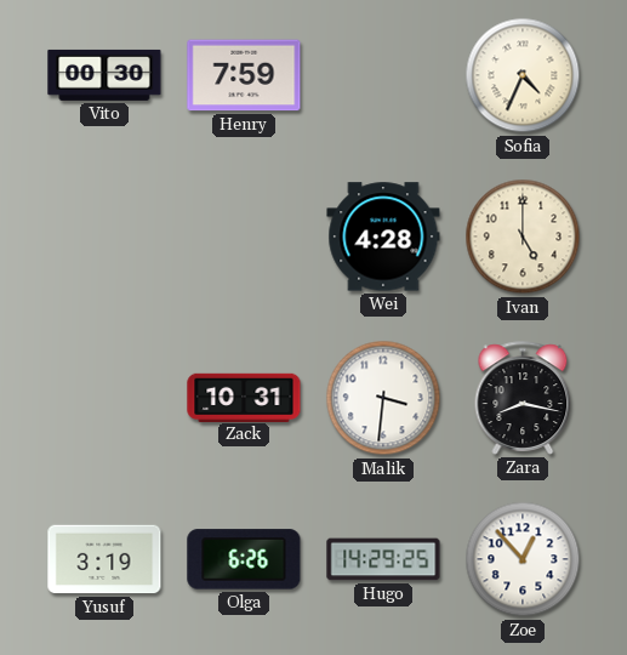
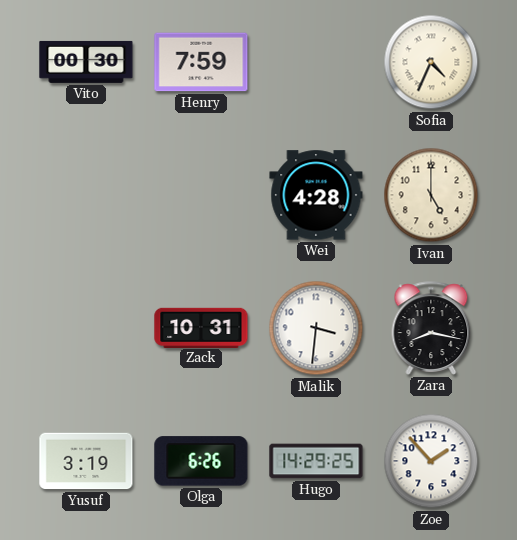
Zoe: 12:53 -> 1:53
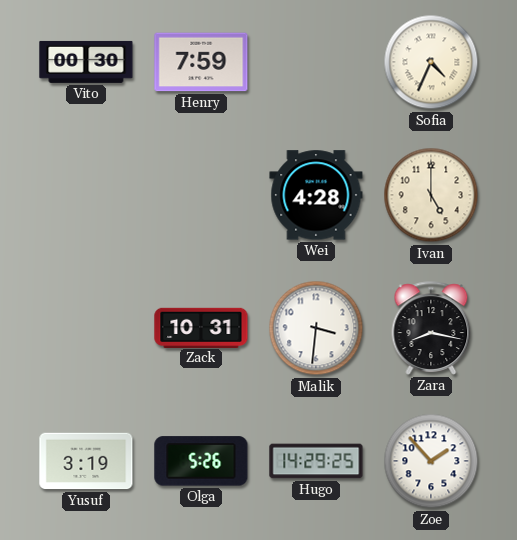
Olga: 6:26 -> 5:26
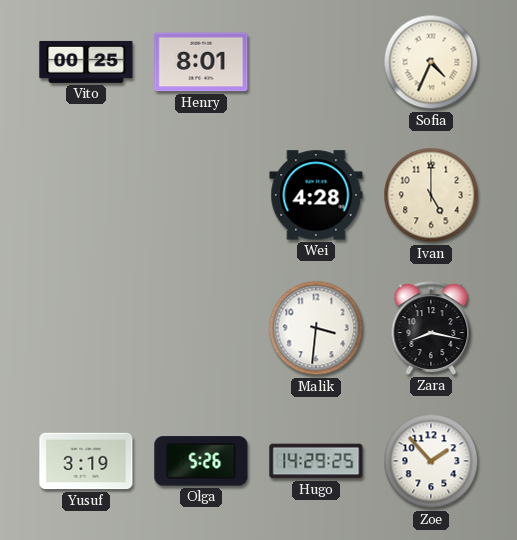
Vito: 00:30 -> 00:25
Henry: 7:59 -> 8:01
Zack: 10:31 -> none
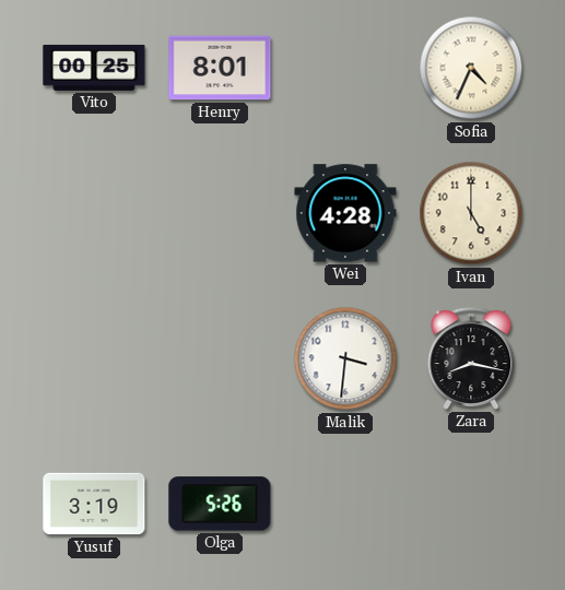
Hugo: 14:29 -> none
Zoe: 1:53 -> none
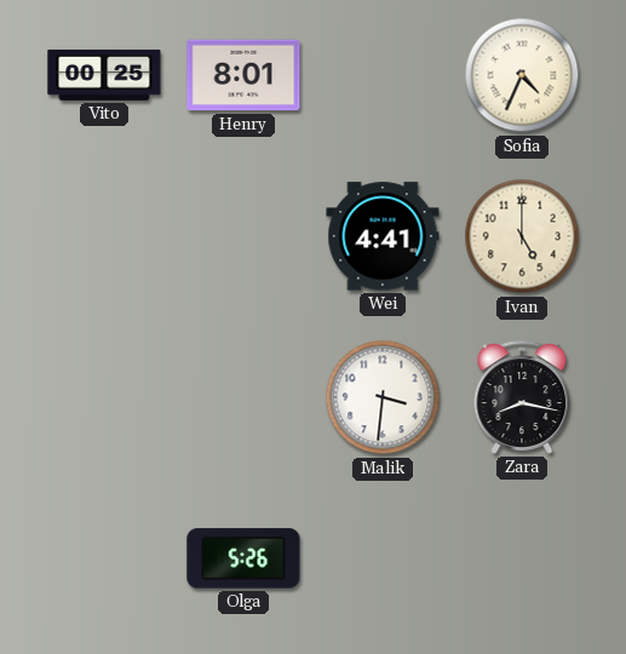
Wei: 4:28 -> 4:41
Yusuf: 3:19 -> none
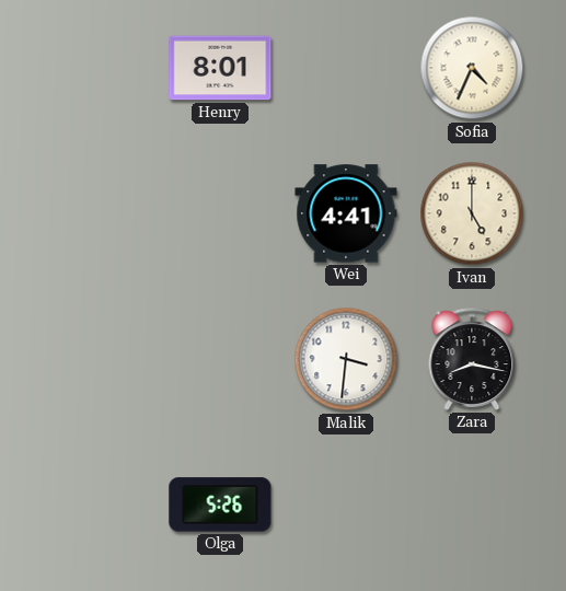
Vito: 00:25 -> none
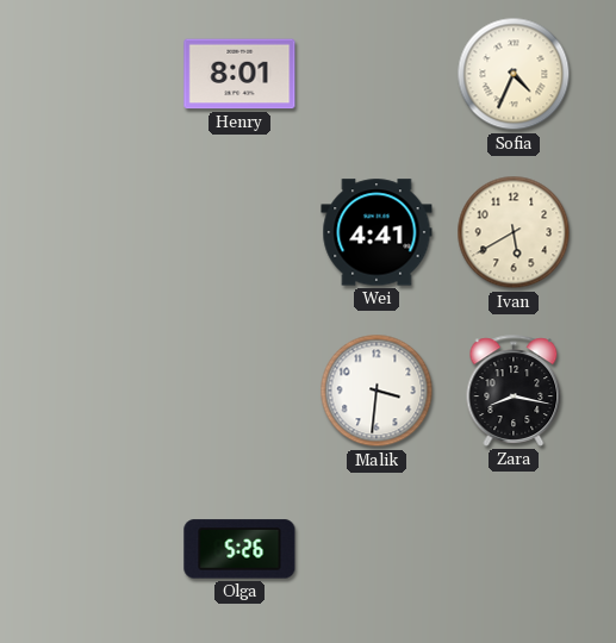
Ivan: 5:00 -> 5:40
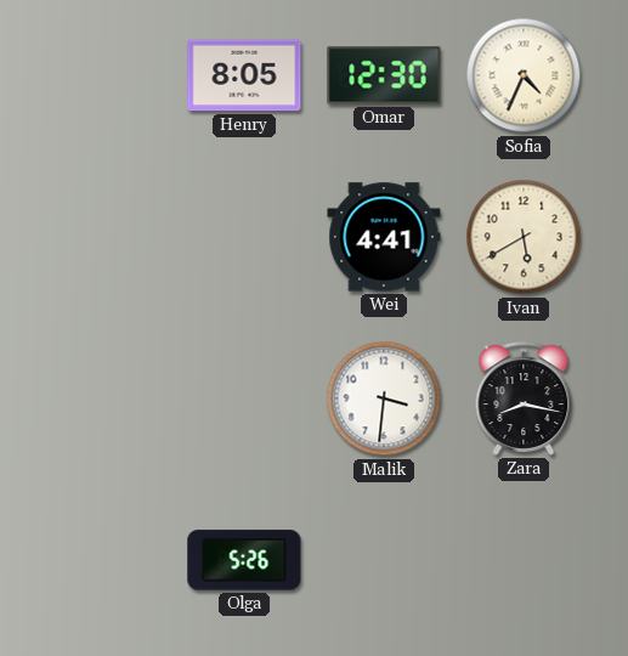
Henry: 8:01 -> 8:05
Omar: none -> 12:30
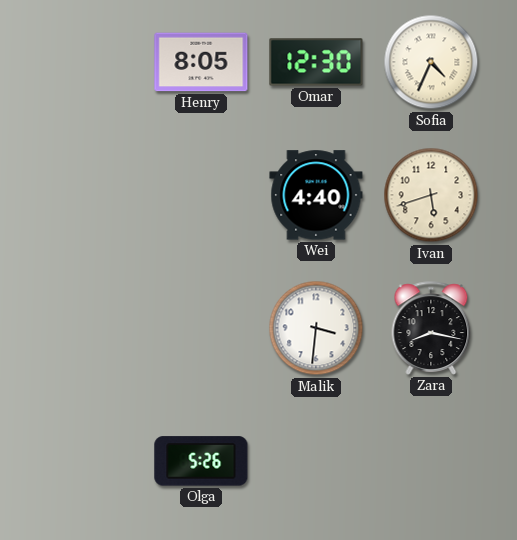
Wei: 4:41 -> 4:40
Ivan: 5:40 -> 5:42
